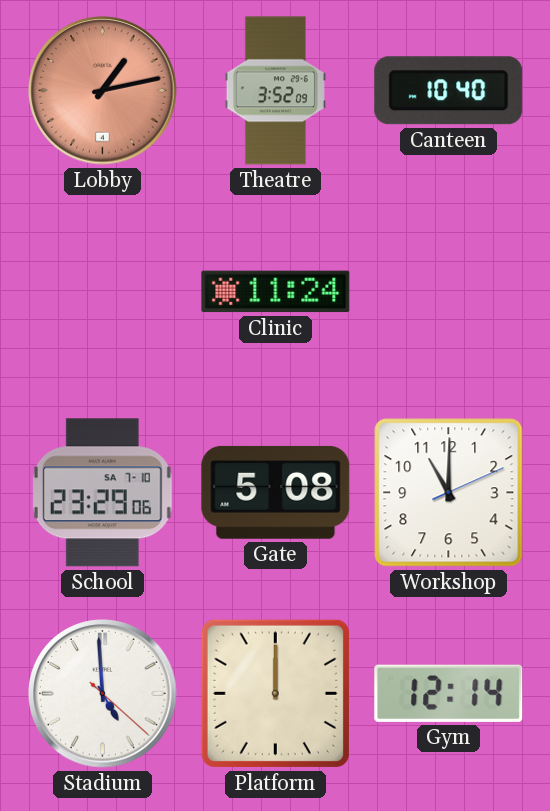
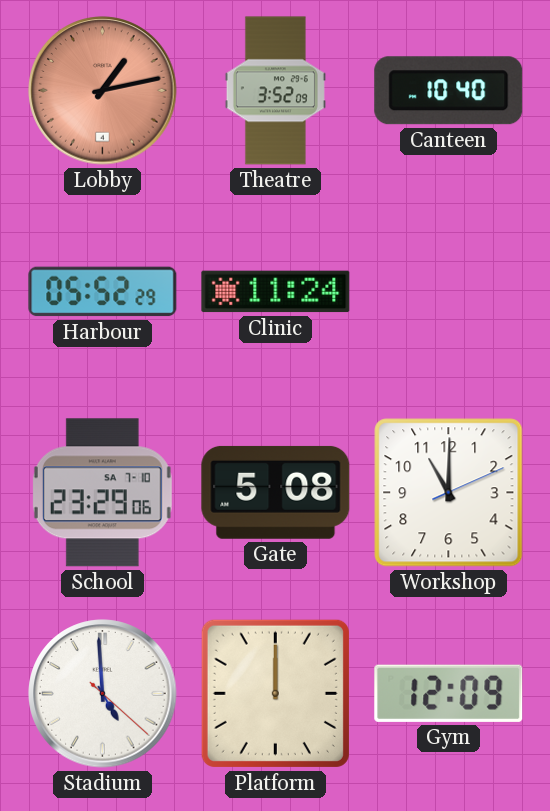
Harbour: none -> 05:52
Gym: 12:14 -> 12:09
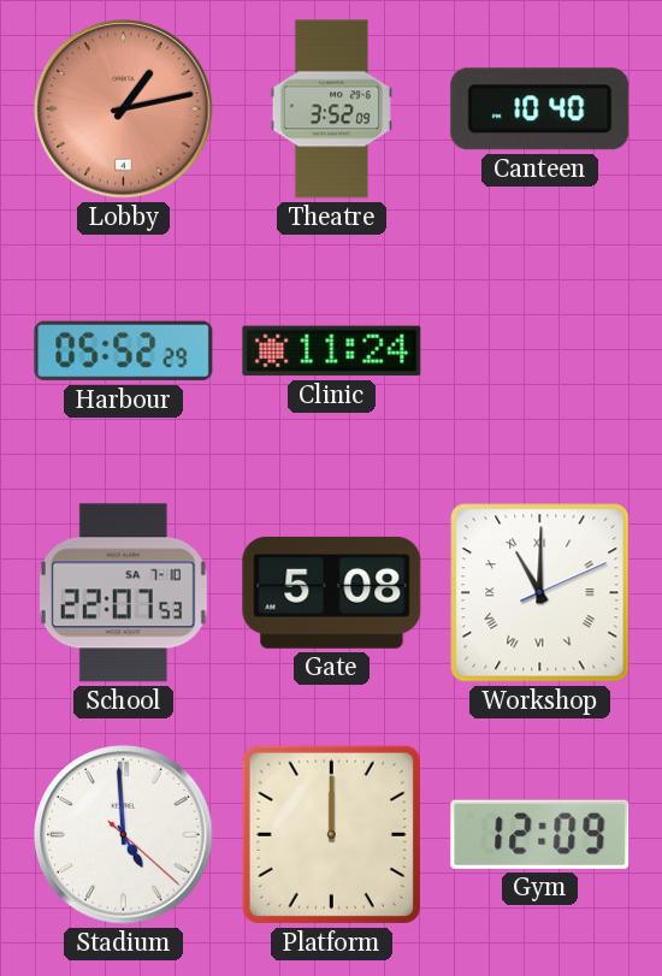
School: 23:29 -> 22:07
Workshop numerals: Arabic -> Roman
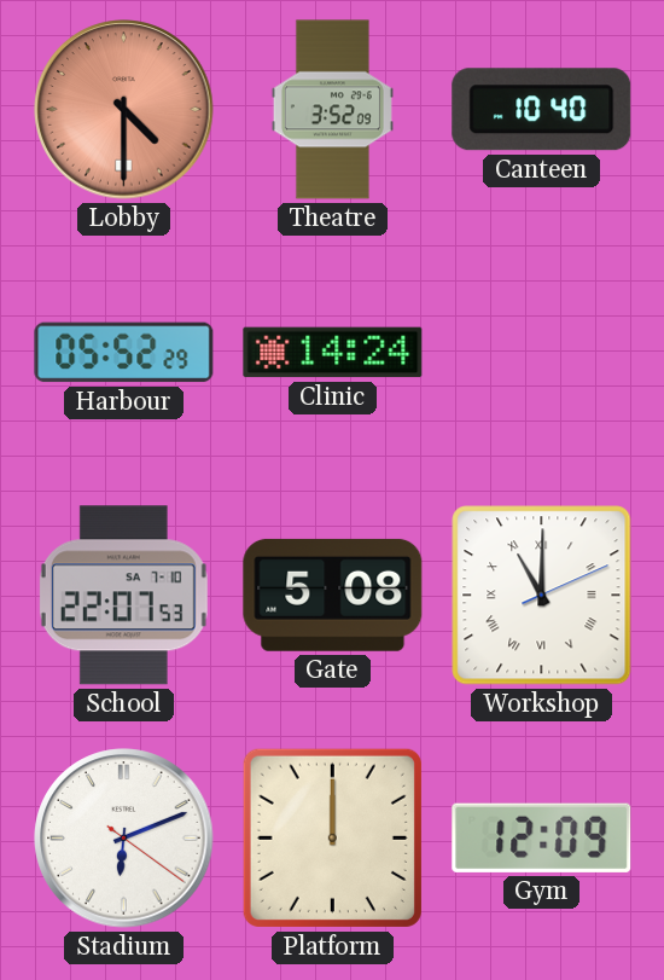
Lobby: 1:13 -> 4:30
Clinic: 11:24 -> 14:24
Stadium: 4:59 -> 6:11
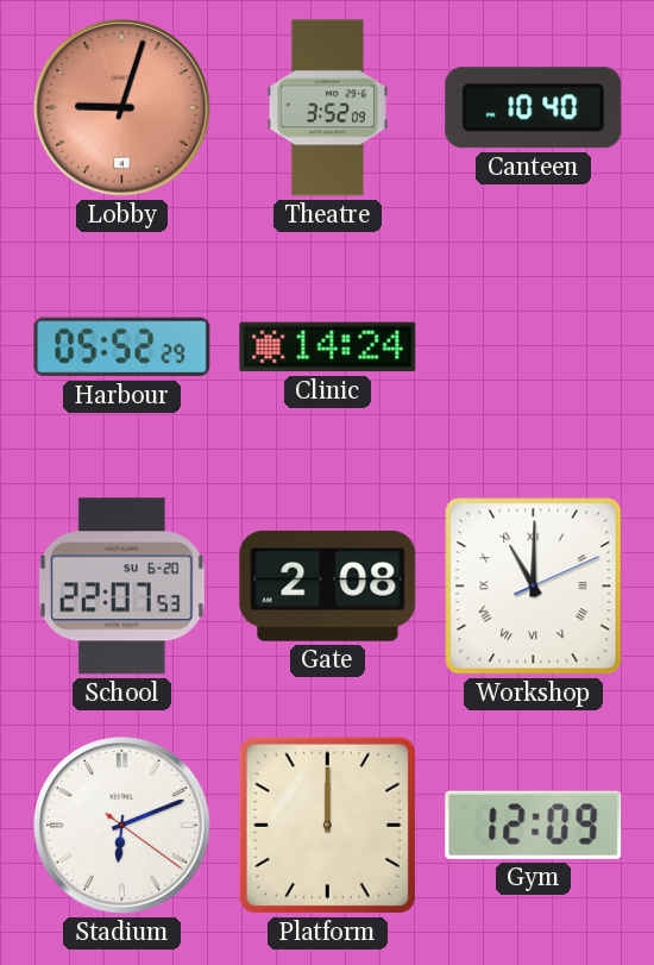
Lobby: 4:30 -> 9:03
School date: SA 7-10 -> SU 6-20
Gate: 5:08 -> 2:08
